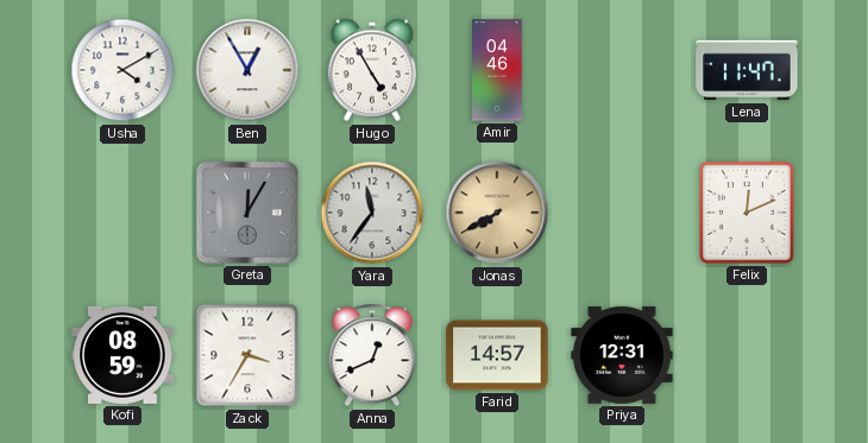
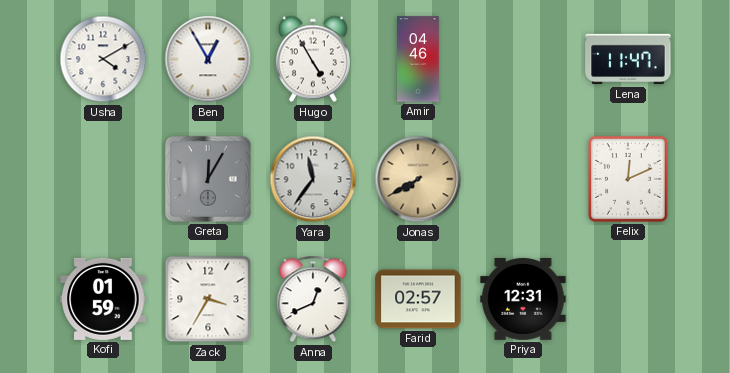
Kofi: 08:59 -> 01:59
Farid: 14:57 -> 02:57
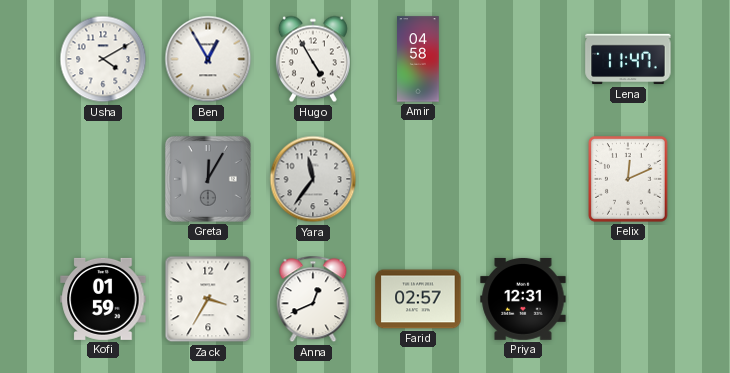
Amir: 04:46 -> 04:58
Jonas: 7:40 -> none
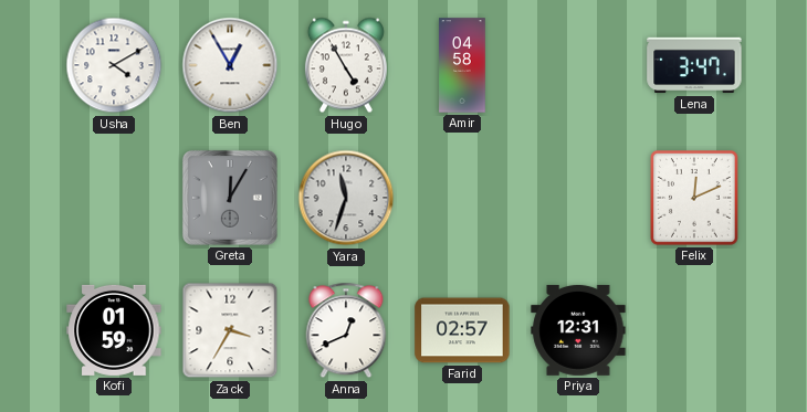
Lena: 11:47 -> 3:47
Yara: 11:36 -> 11:33
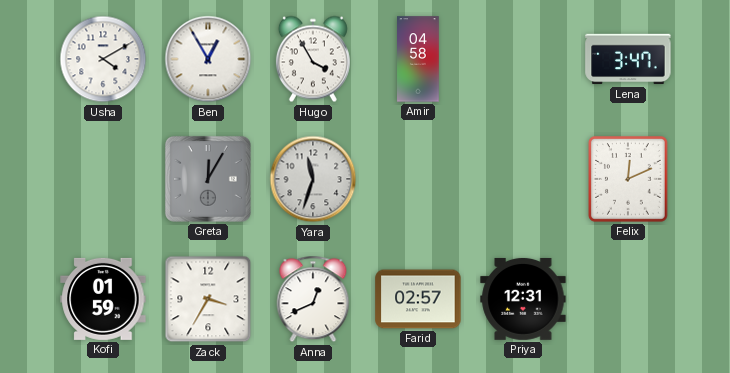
Hugo: 4:55 -> 3:55
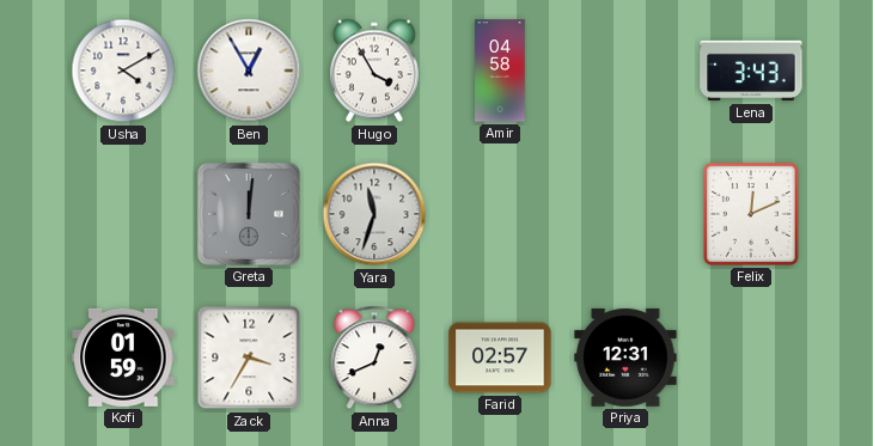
Lena: 3:47 -> 3:43
Greta: 12:05 -> 12:01
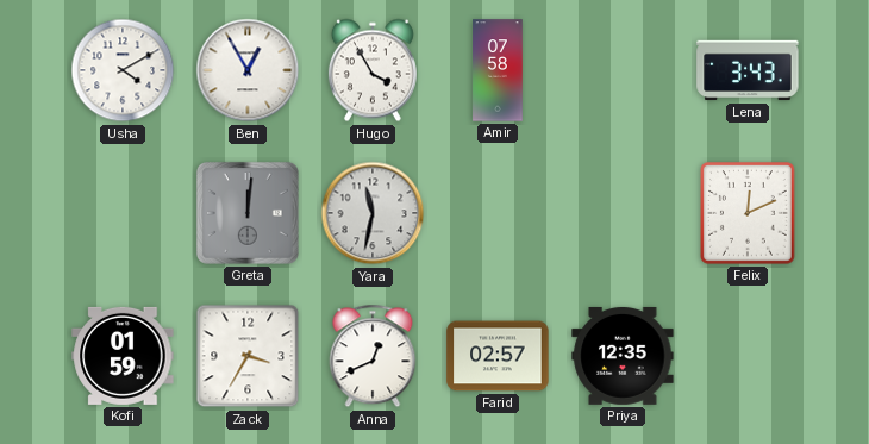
Amir: 04:58 -> 07:58
Yara: 11:33 -> 11:32
Priya: 12:31 -> 12:35
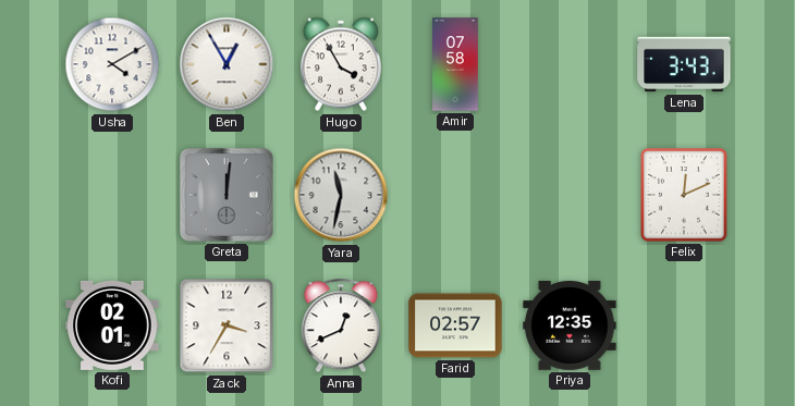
Kofi: 01:59 -> 02:01
